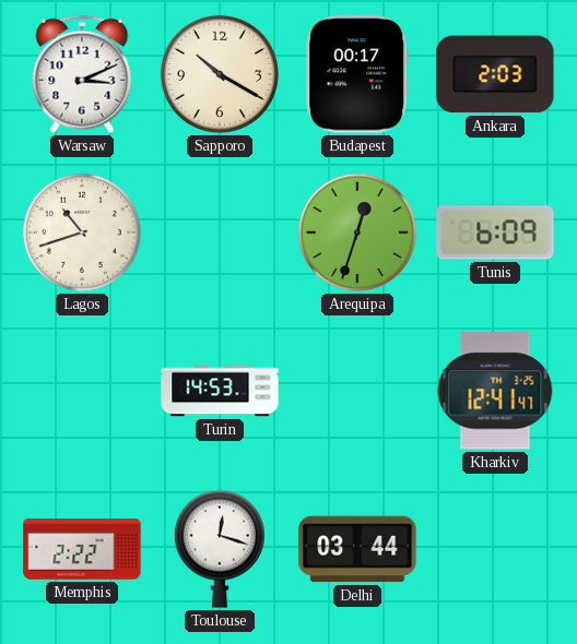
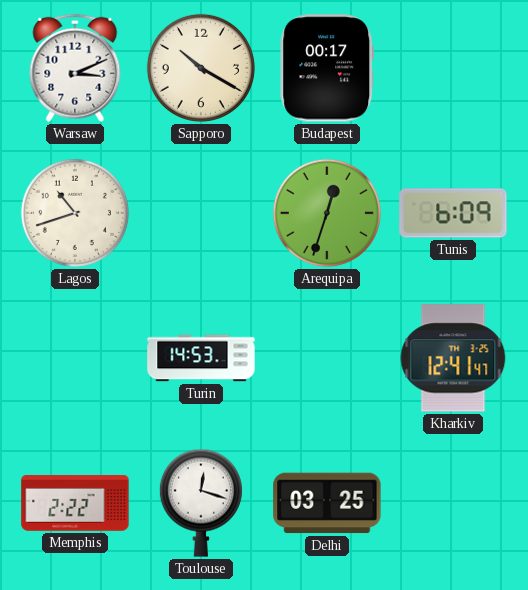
Ankara: 2:03 -> none
Delhi: 03:44 -> 03:25
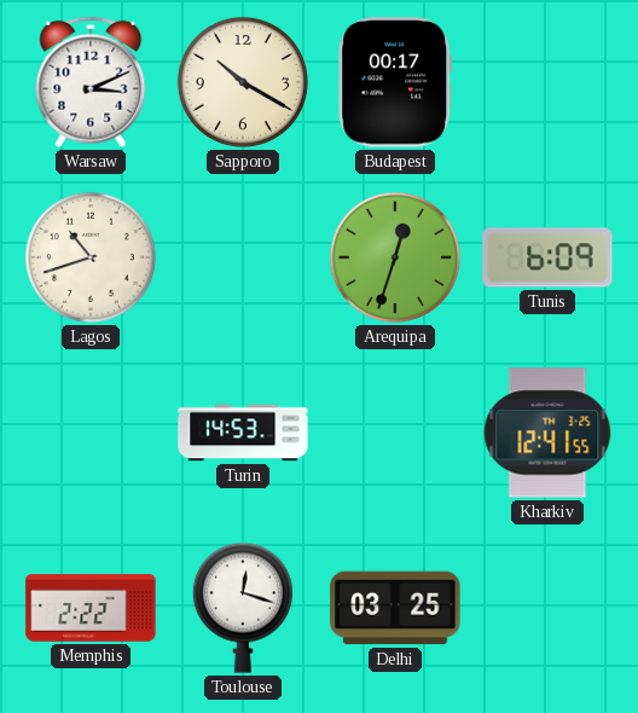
Kharkiv: 12:41:47 -> 12:41:55
